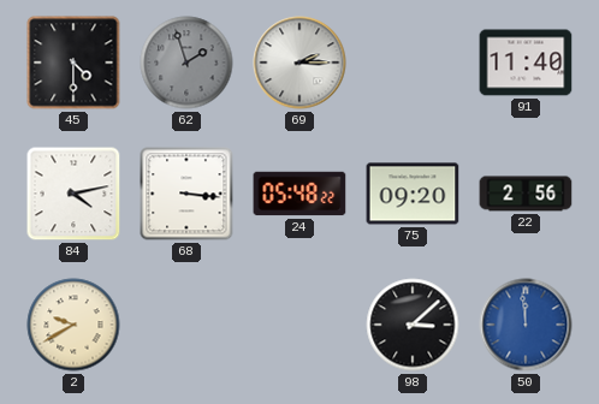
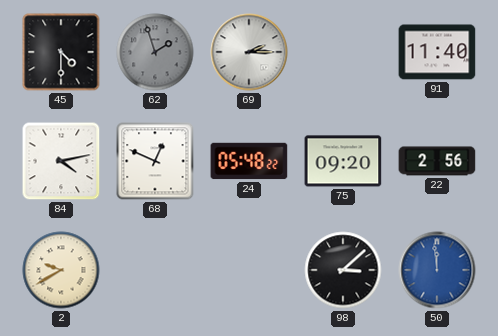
68: 3:16 -> 12:49
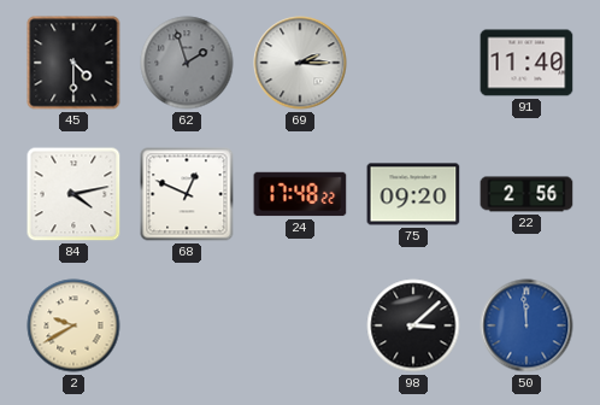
24: 05:48 -> 17:48
